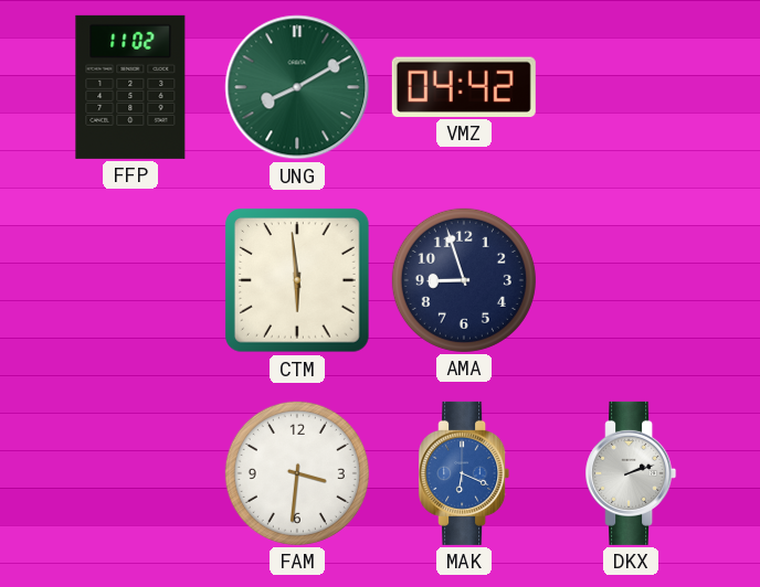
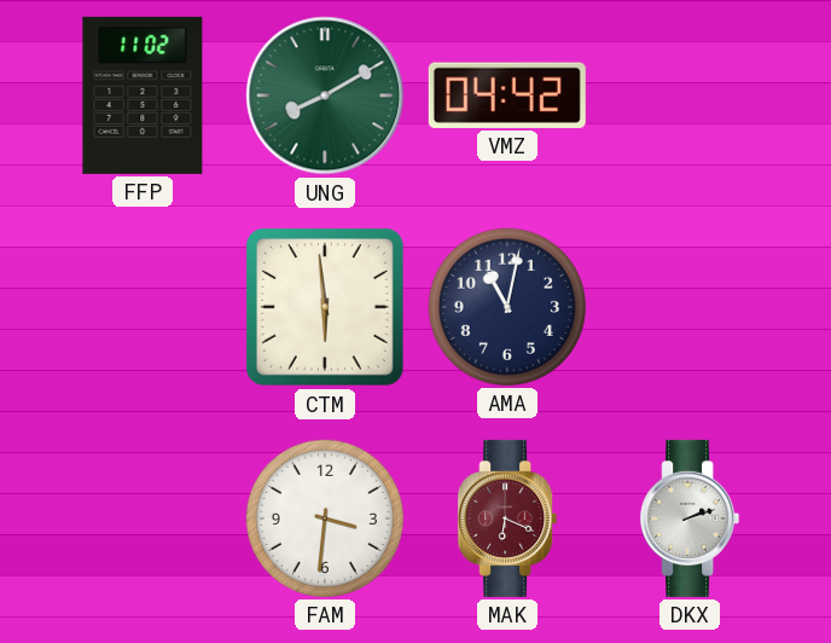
AMA: 8:57 -> 11:02
MAK dial: blue -> burgundy
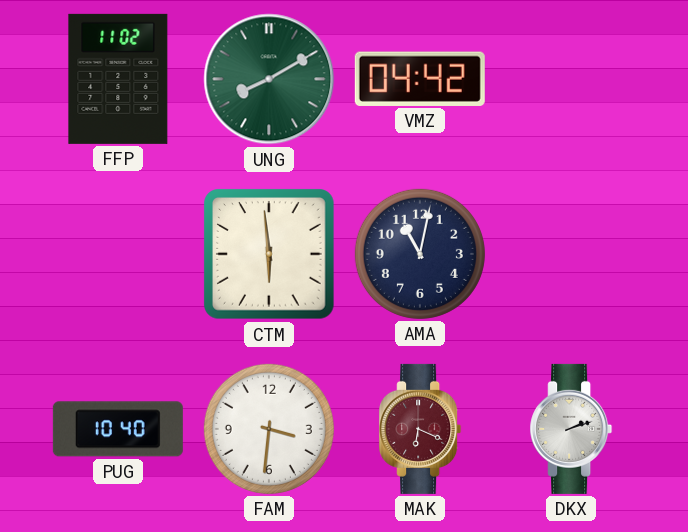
PUG: none -> 10:40
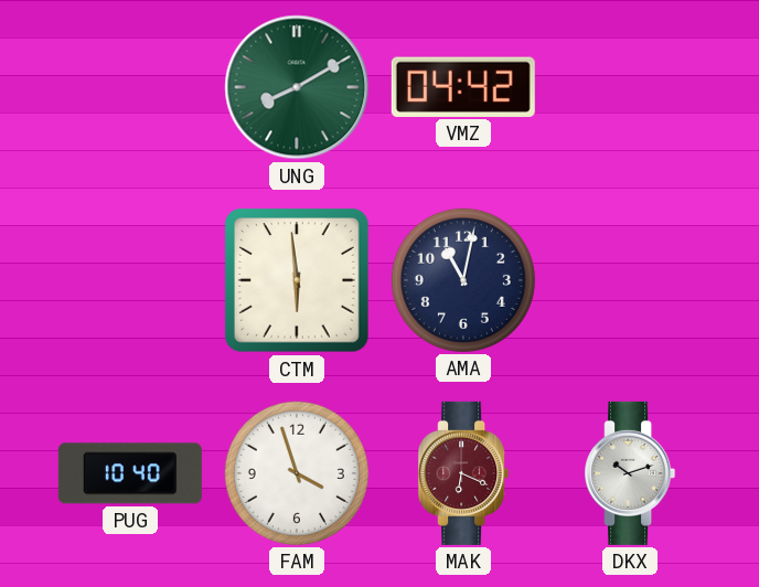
FFP: 11:02 -> none
FAM: 3:31 -> 3:57
DKX: 2:12 -> 10:12
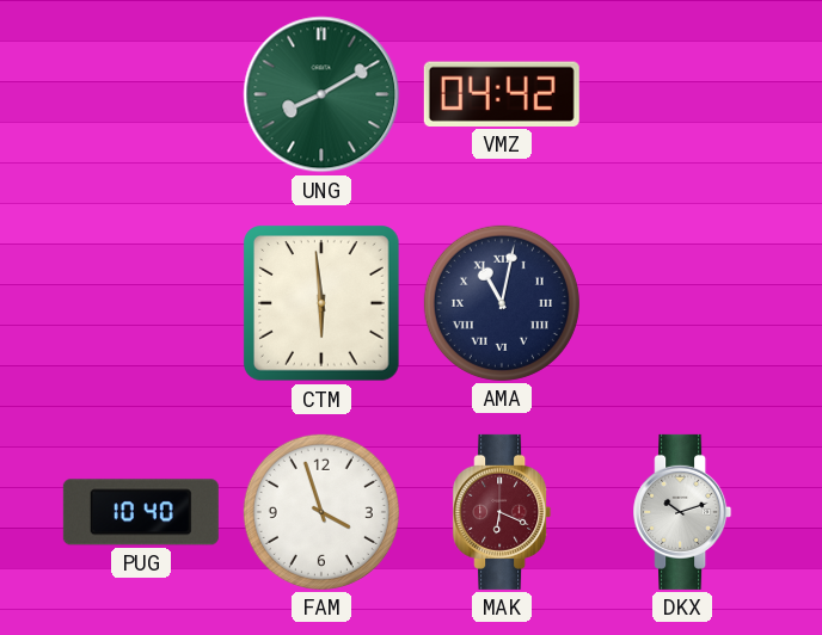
AMA numerals: Arabic -> Roman
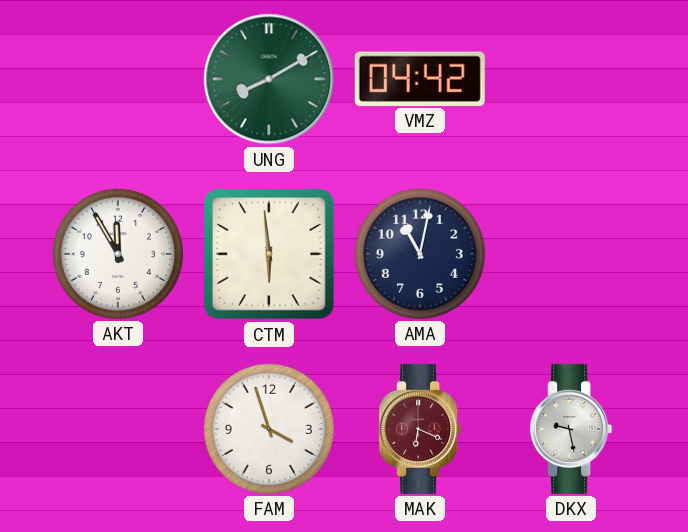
AKT: none -> 11:55
AMA numerals: Roman -> Arabic
PUG: 10:40 -> none
DKX: 10:12 -> 9:28
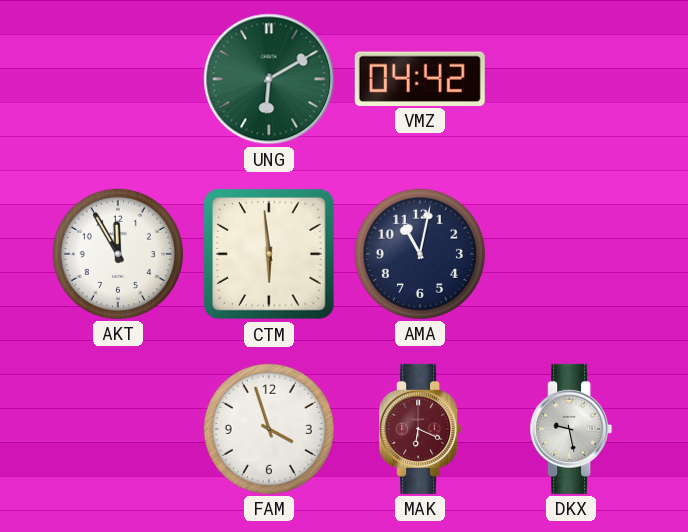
UNG: 8:10 -> 6:10
